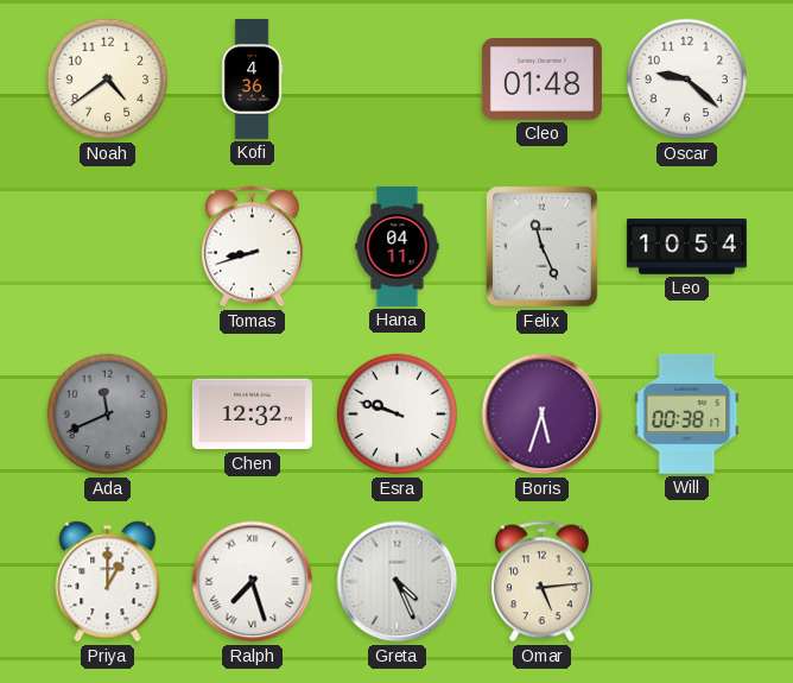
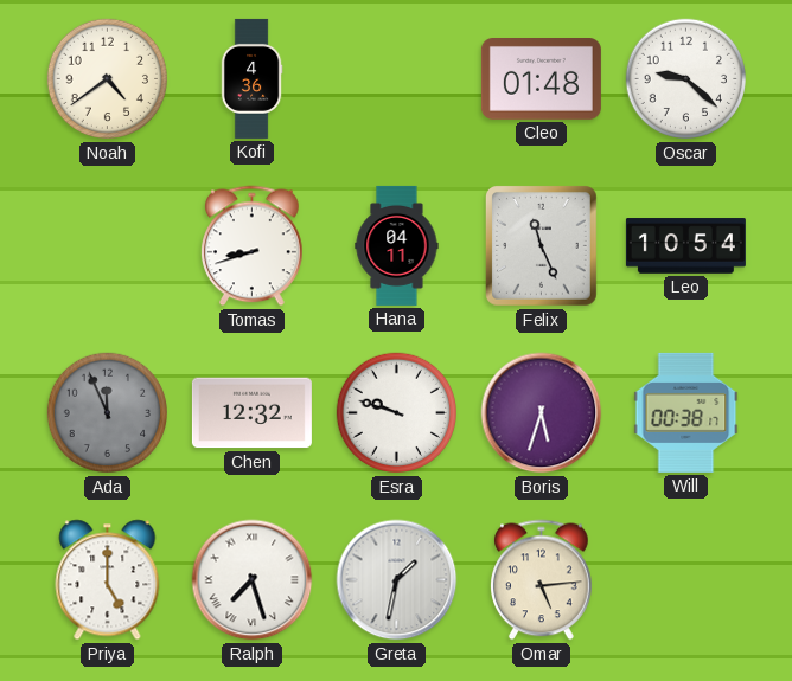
Ada: 11:41 -> 11:56
Priya: 1:00 -> 5:00
Greta: 4:26 -> 1:32
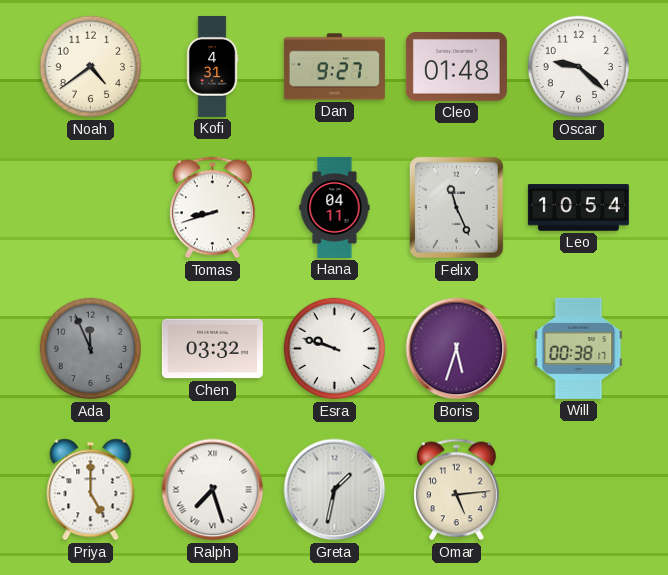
Kofi: 4:36 -> 4:31
Dan: none -> 9:27
Chen: 12:32 -> 03:32
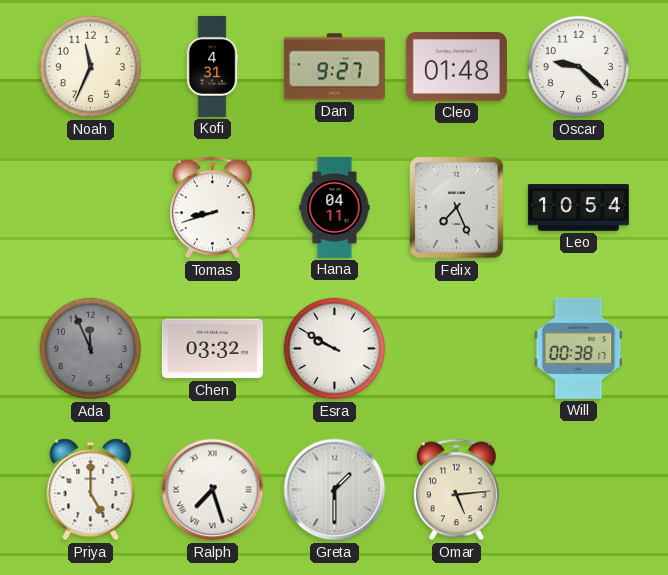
Noah: 4:39 -> 11:34
Felix: 11:26 -> 7:26
Esra: 9:48 -> 9:50
Boris: 5:33 -> none
Greta: 1:32 -> 1:30
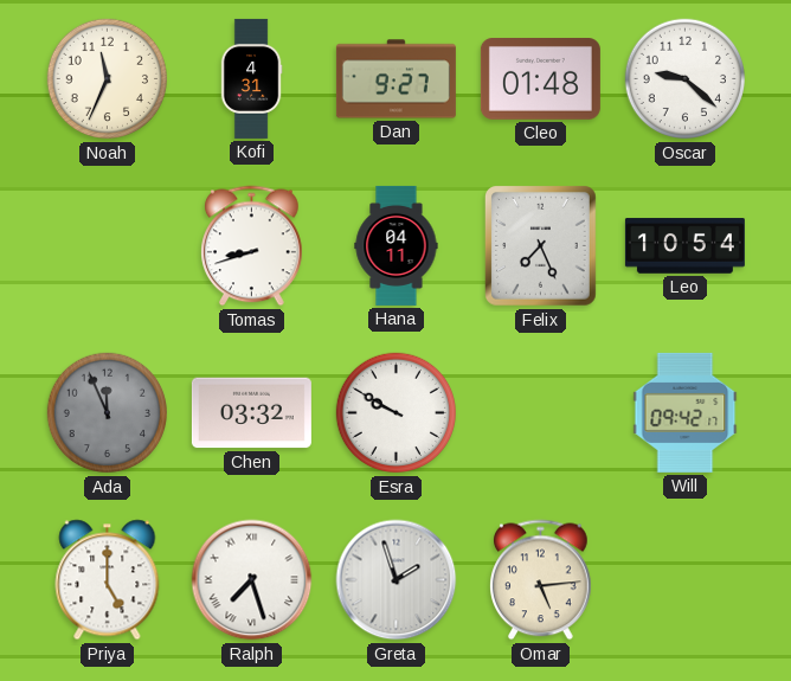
Will: 00:38 -> 09:42
Greta: 1:30 -> 1:57
